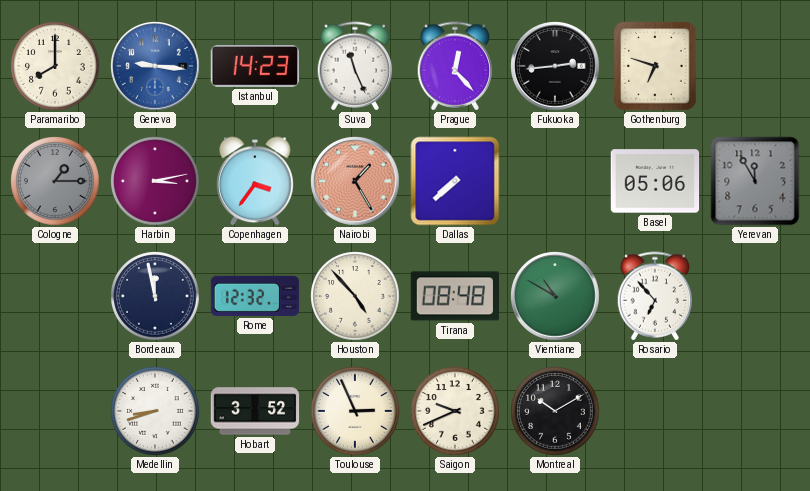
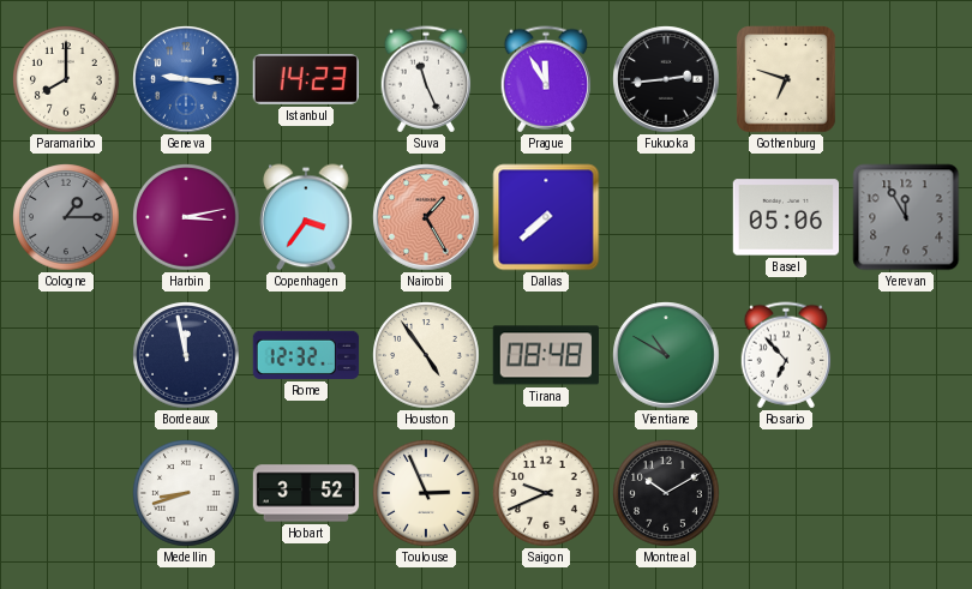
Prague: 12:23 -> 11:55
Houston: 4:53 -> 4:54
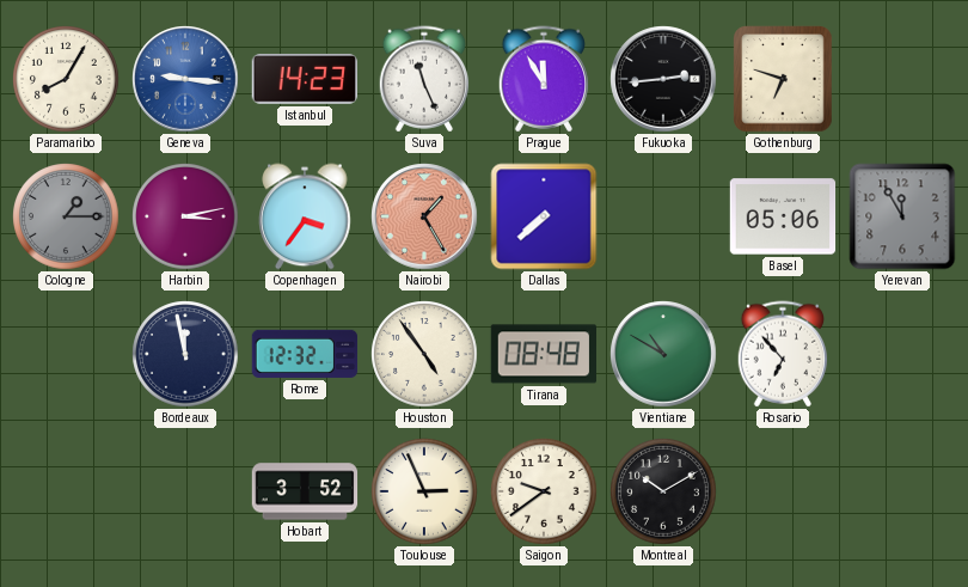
Paramaribo: 8:00 -> 8:05
Medellin: 8:42 -> none
Saigon: 9:41 -> 9:39
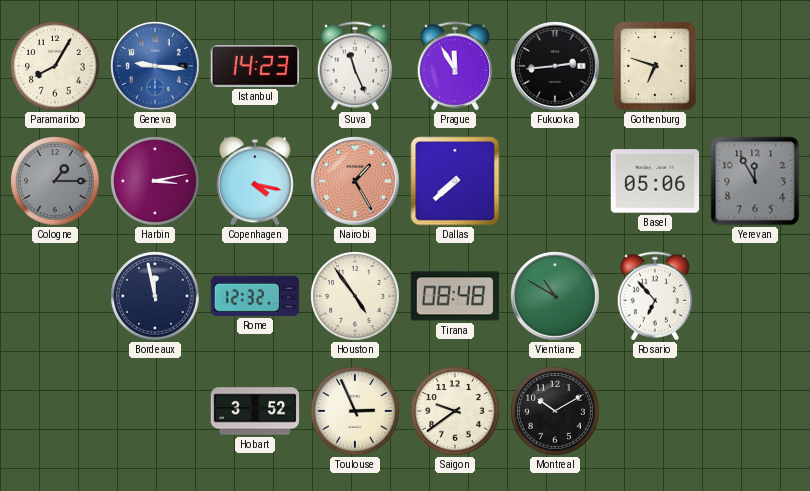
Copenhagen: 3:36 -> 4:17
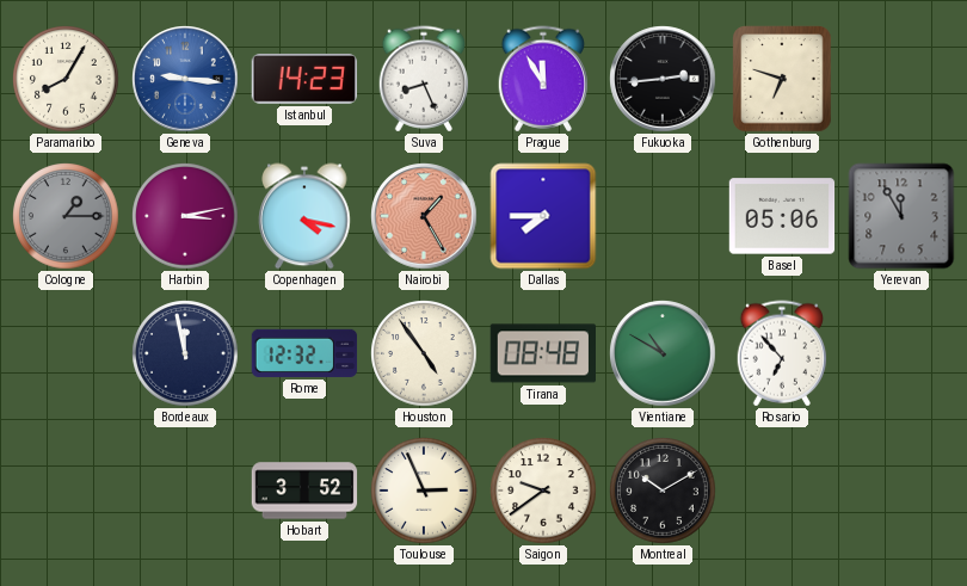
Suva: 11:26 -> 8:26
Dallas: 7:38 -> 7:45
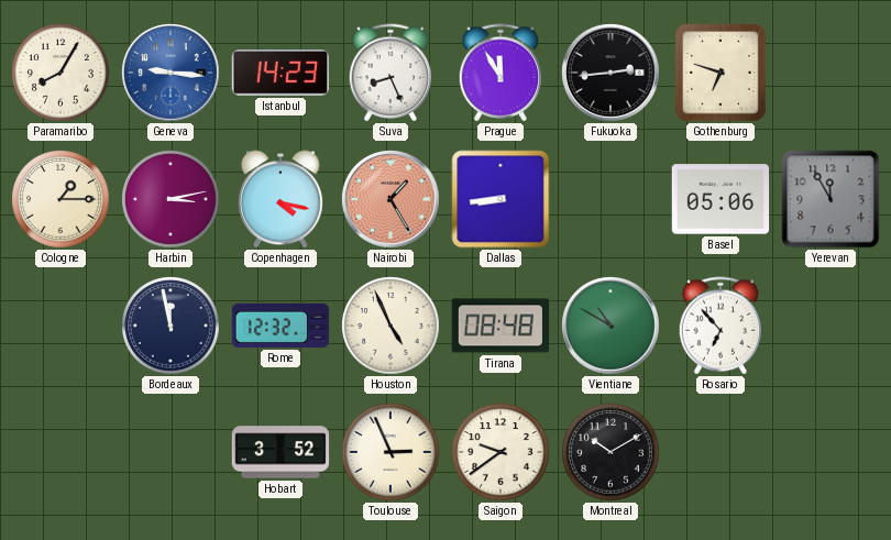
Cologne dial: grey -> cream
Dallas: 7:45 -> 8:44
Houston: 4:54 -> 4:56
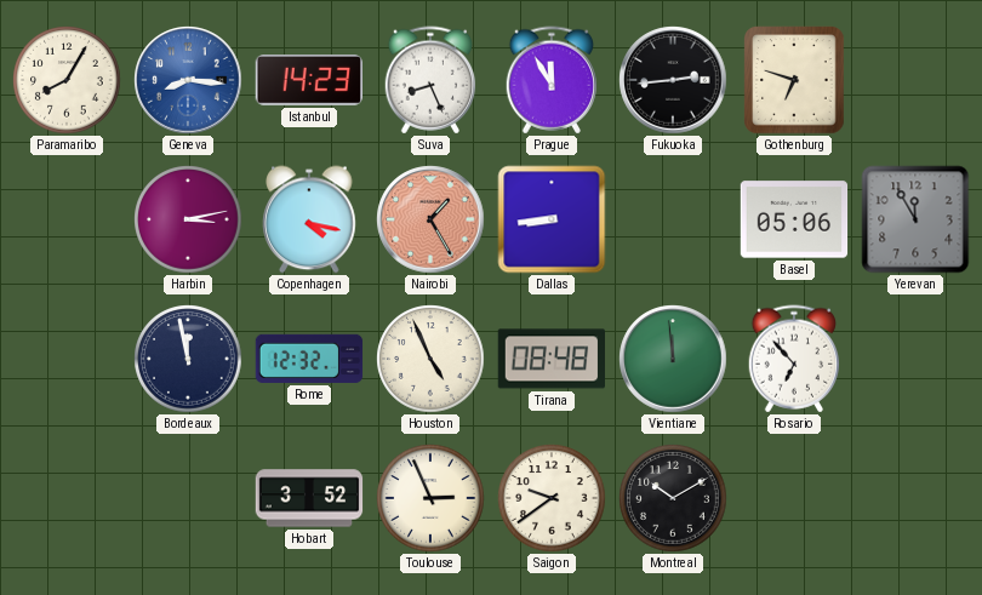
Geneva: 9:16 -> 8:16
Cologne: 1:15 -> none
Vientiane: 10:50 -> 11:59
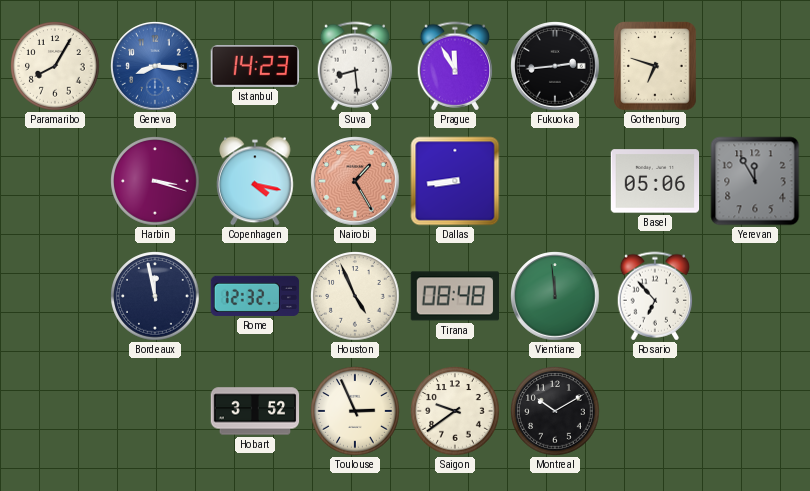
Suva: 8:26 -> 8:29
Harbin: 3:13 -> 3:18
